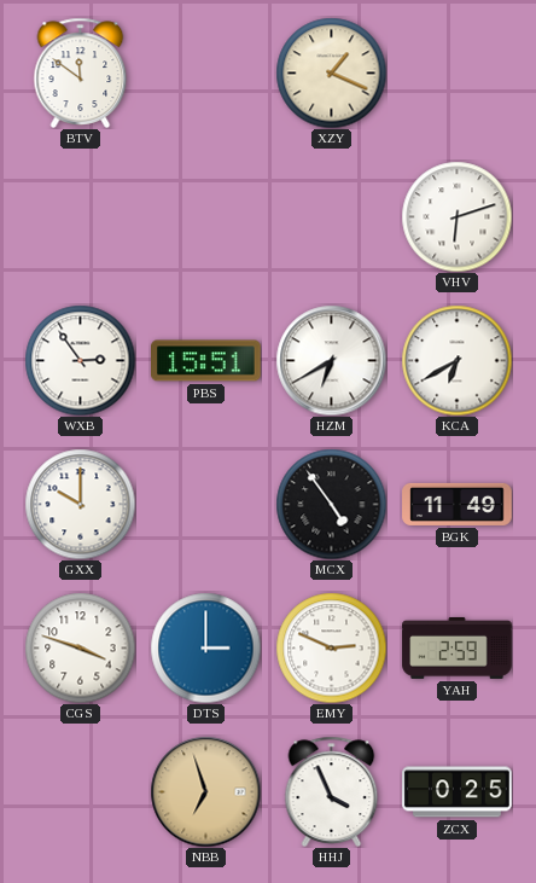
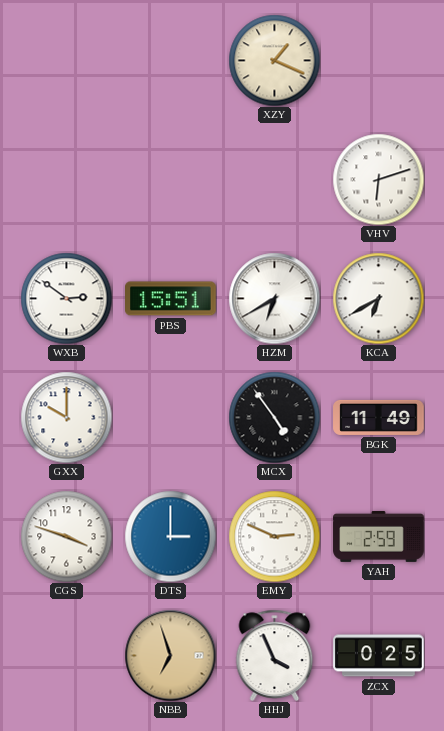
BTV: 11:51 -> none
WXB: 2:54 -> 2:51
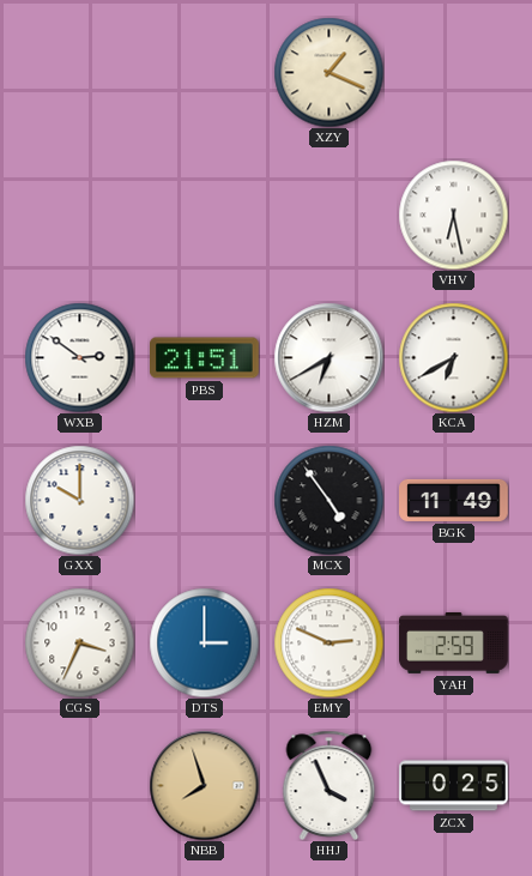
VHV: 6:12 -> 6:28
PBS: 15:51 -> 21:51
CGS: 3:48 -> 3:34
NBB: 6:57 -> 7:57
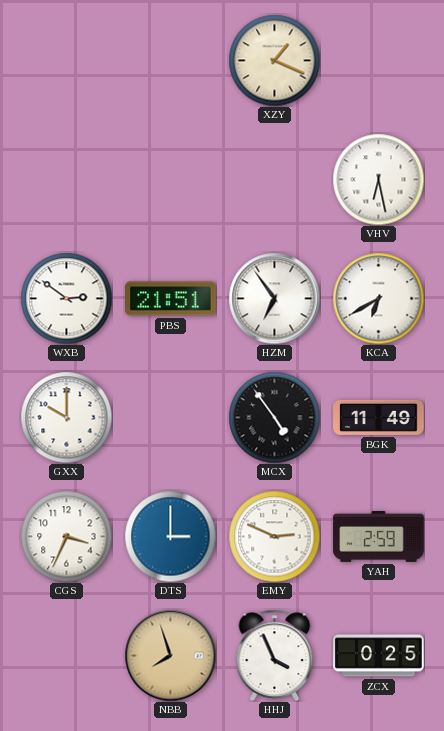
HZM: 6:40 -> 6:54
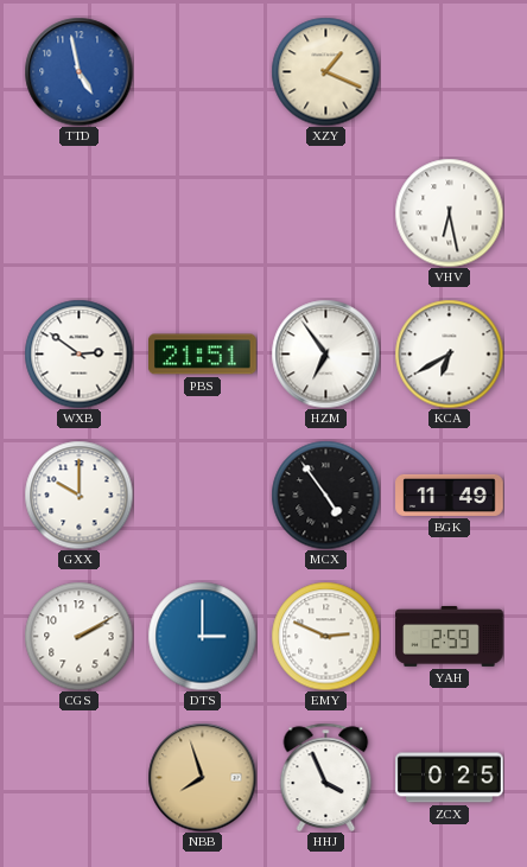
TTD: none -> 4:58
CGS: 3:34 -> 2:10
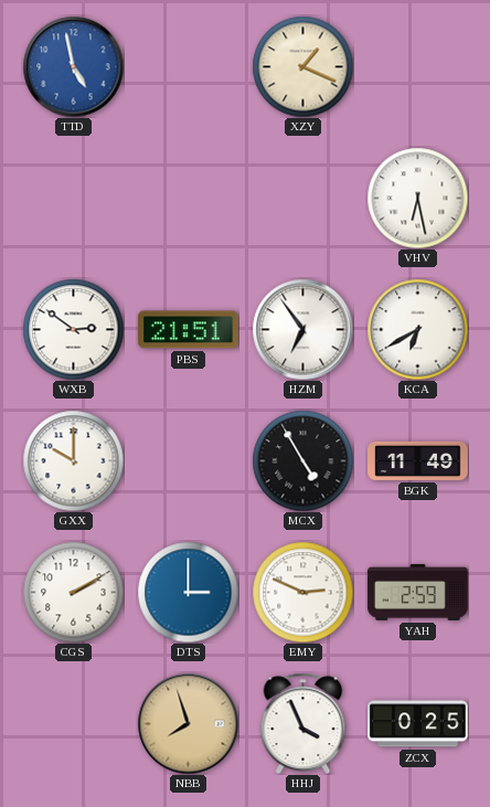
MCX: 4:54 -> 4:55
